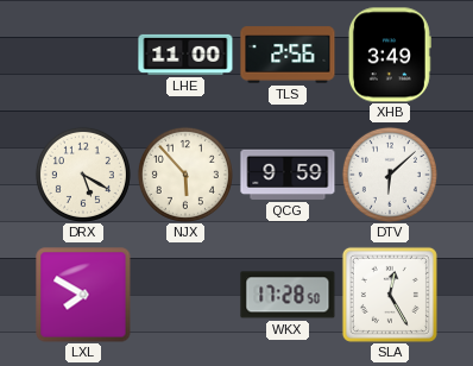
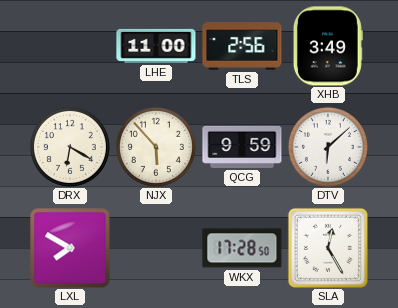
DRX: 5:20 -> 6:20
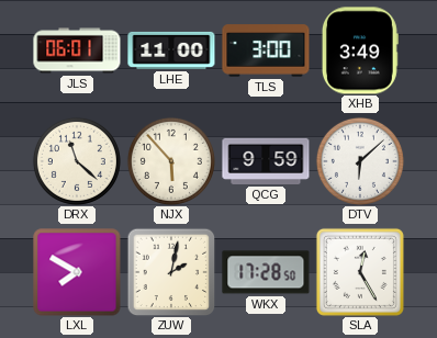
JLS: none -> 06:01
TLS: 2:56 -> 3:00
DRX: 6:20 -> 11:22
ZUW: none -> 2:02
